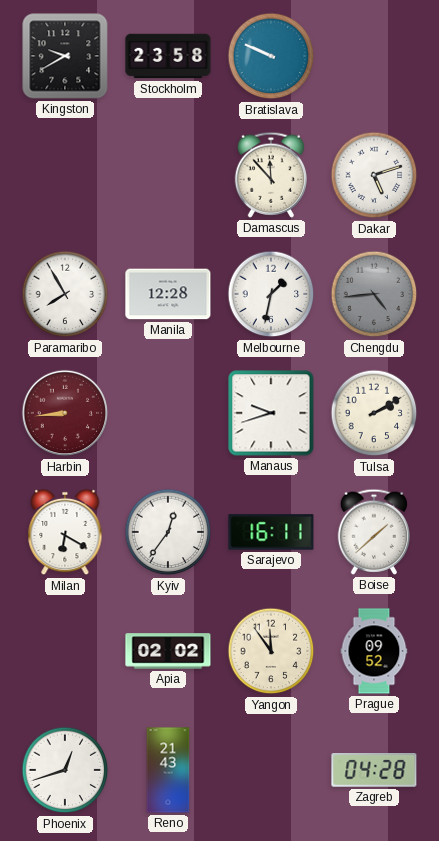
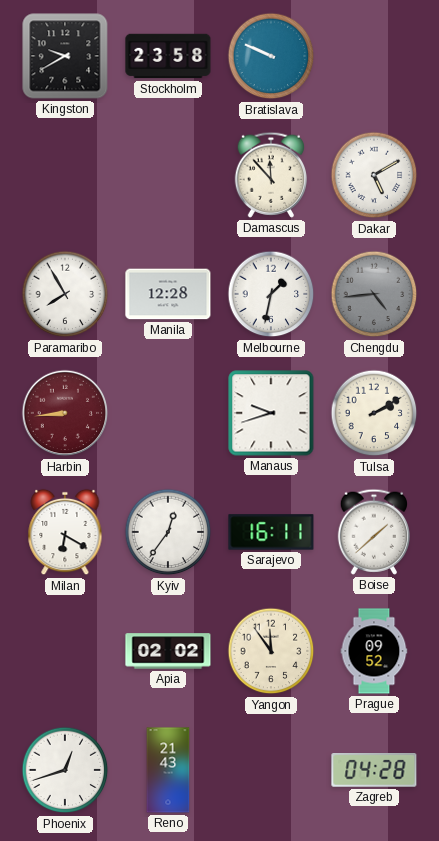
Dakar: 5:12 -> 5:10
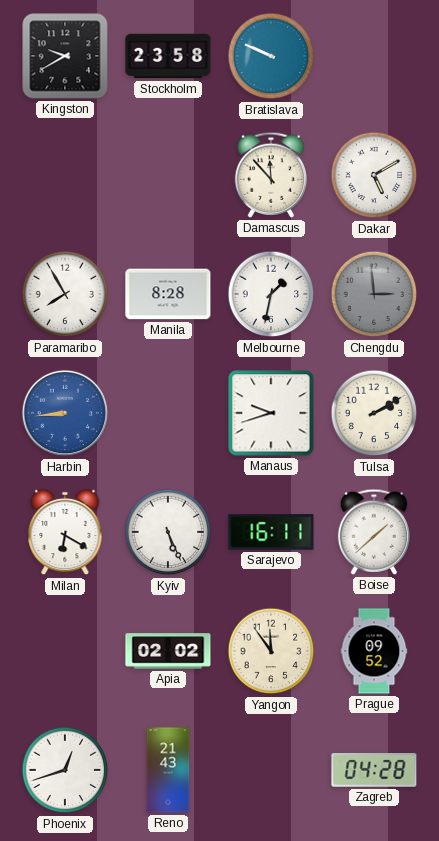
Manila: 12:28 -> 8:28
Chengdu: 4:44 -> 2:59
Harbin dial: burgundy -> blue
Kyiv: 12:36 -> 5:26
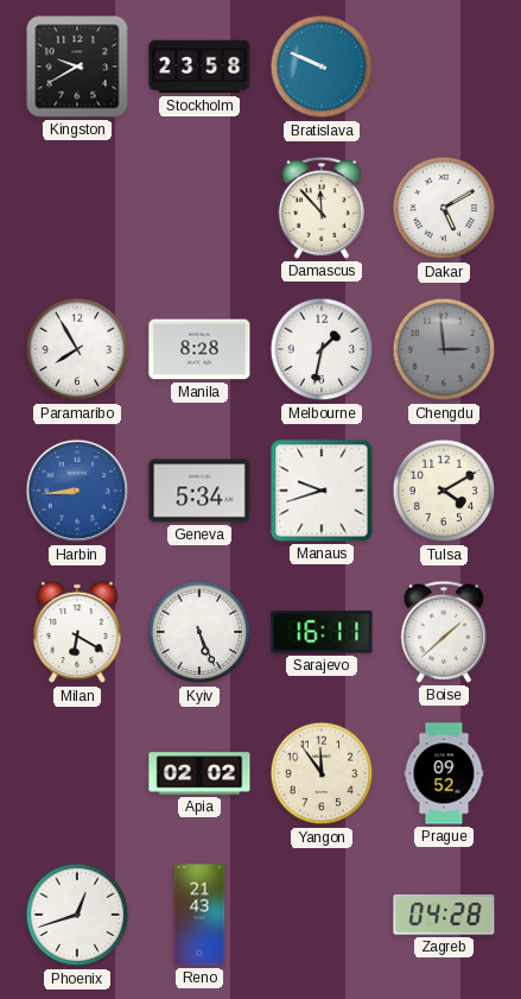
Geneva: none -> 5:34
Tulsa: 2:10 -> 4:10
